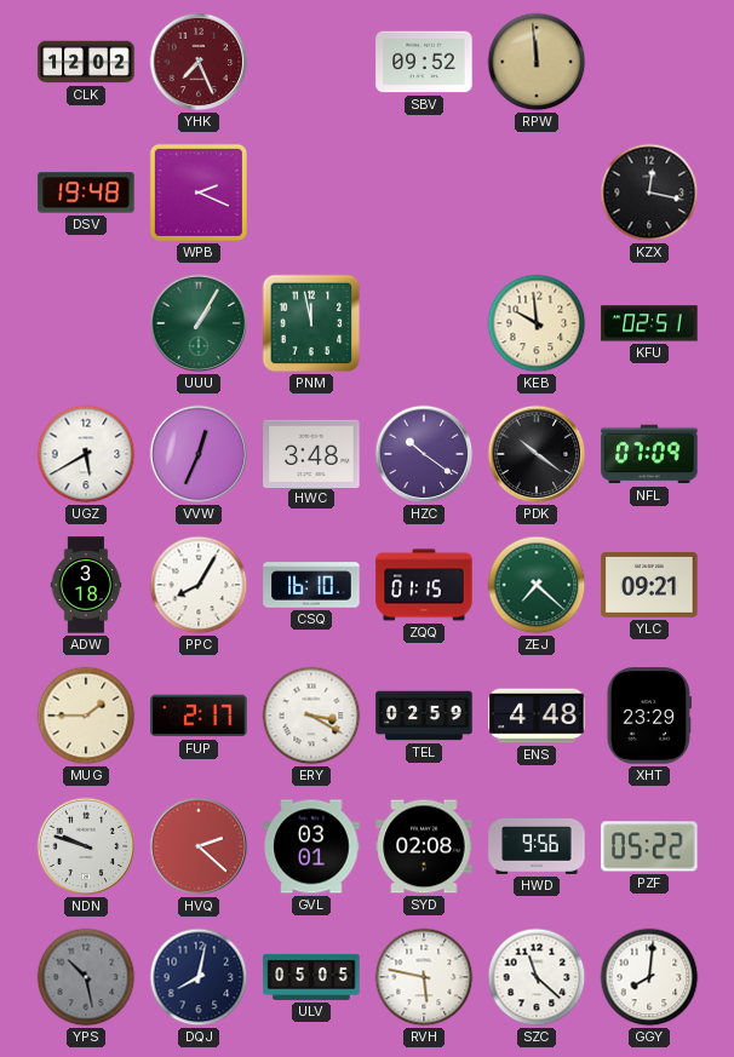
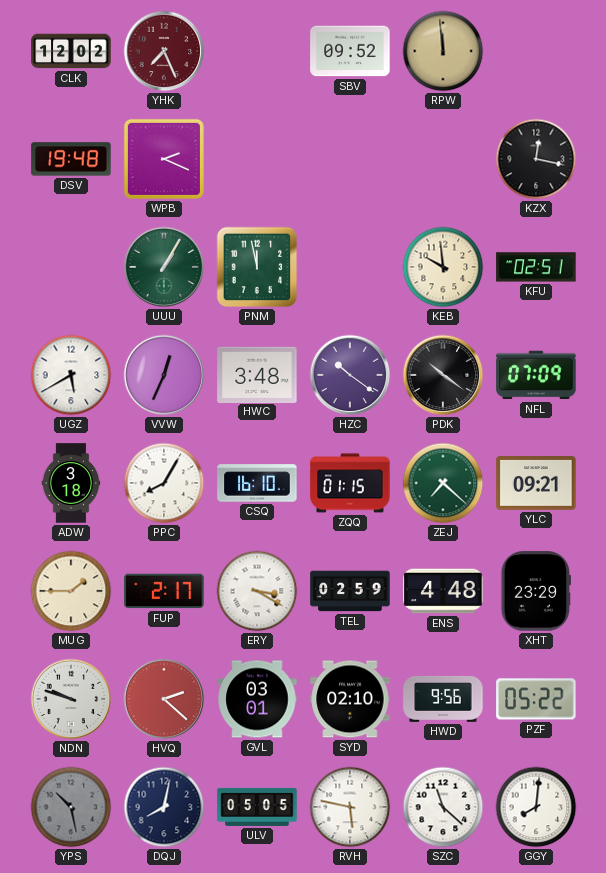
SYD: 02:08 -> 02:10
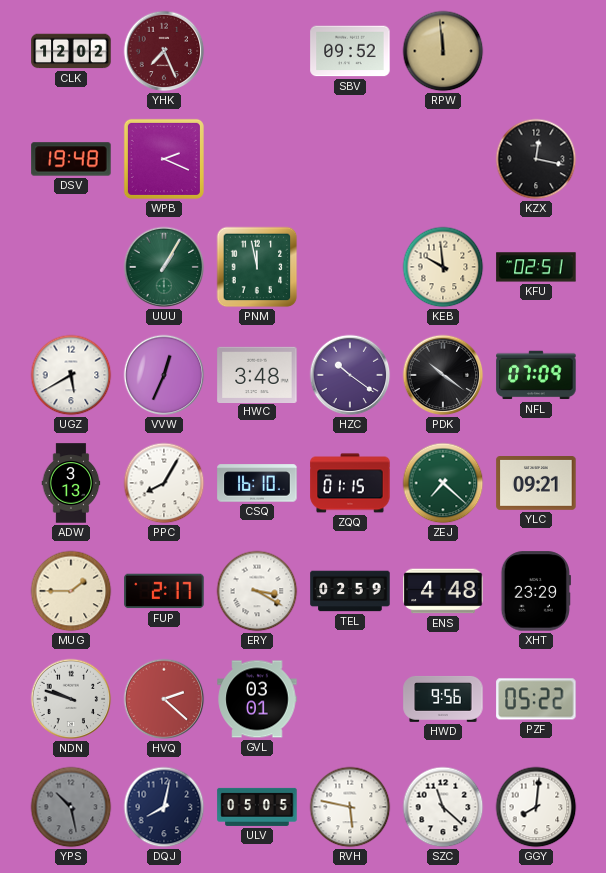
ADW: 3:18 -> 3:13
SYD: 02:10 -> none
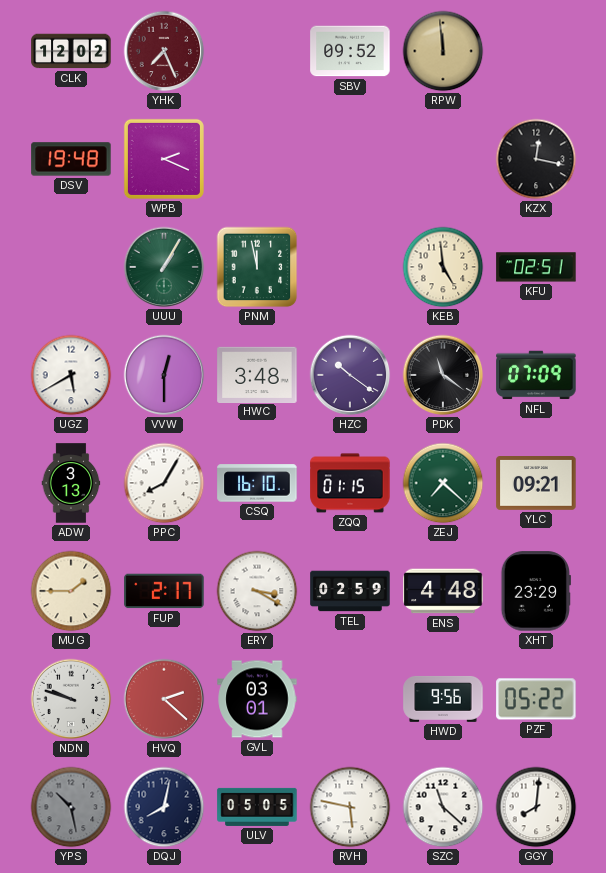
KEB: 9:59 -> 4:59
VVW: 12:34 -> 12:30
PDK: 10:21 -> 11:21
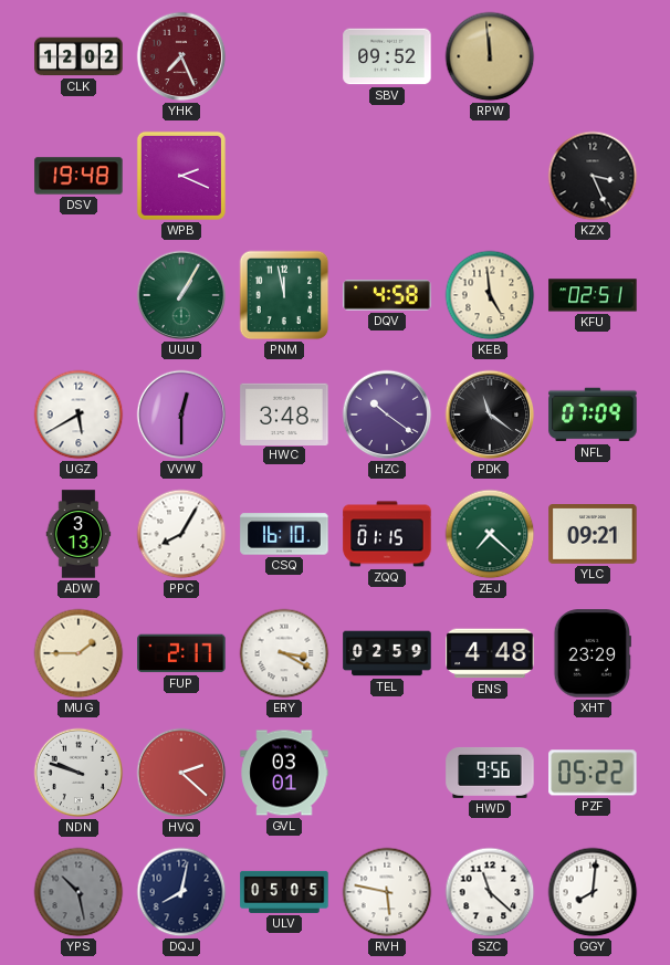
KZX: 12:17 -> 3:26
DQV: none -> 4:58
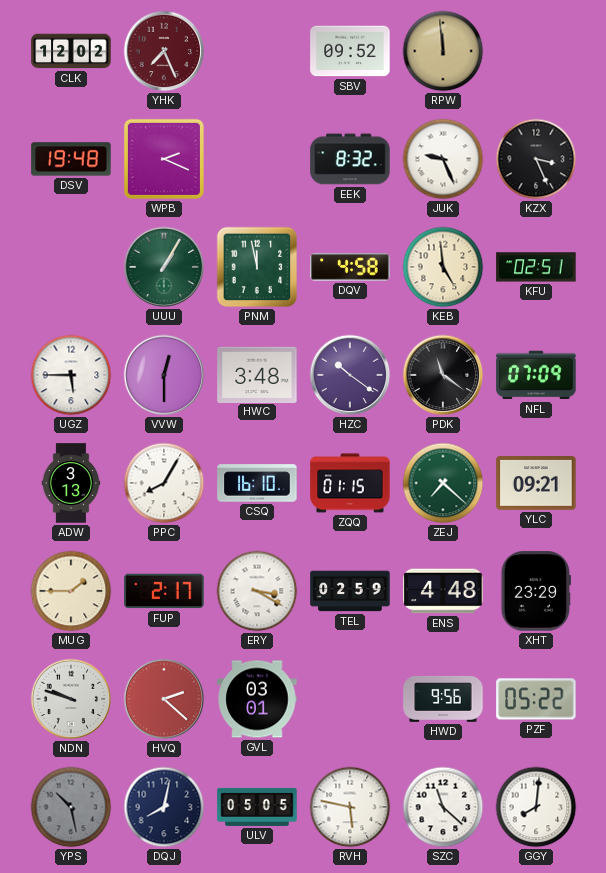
EEK: none -> 8:32
JUK: none -> 9:26
UGZ: 5:40 -> 5:45
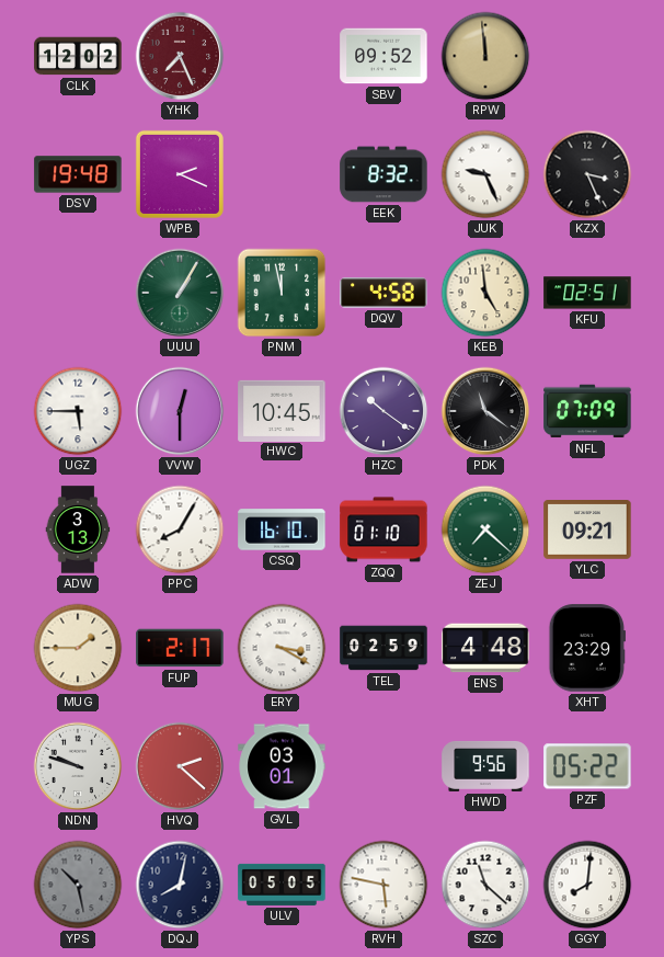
HWC: 3:48 -> 10:45
ZQQ: 01:15 -> 01:10
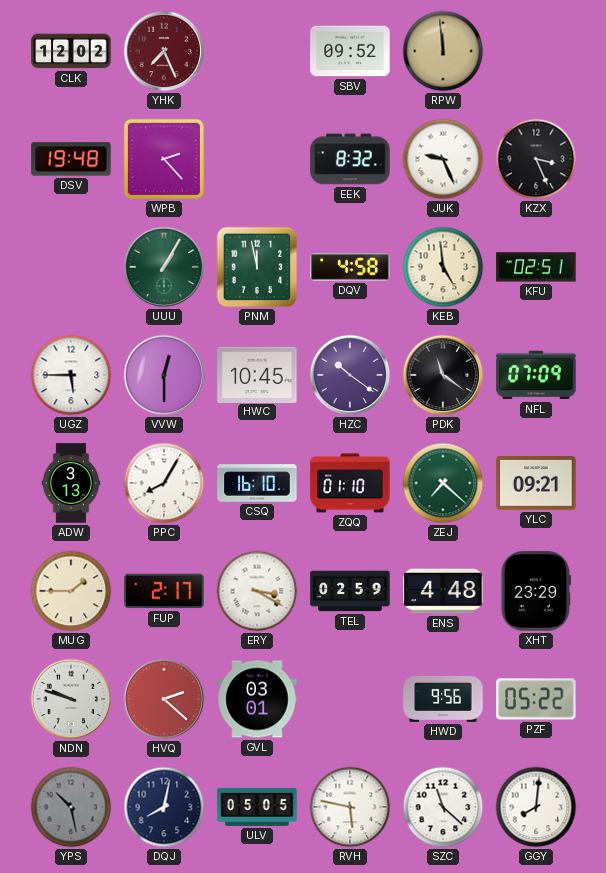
WPB: 2:19 -> 2:23
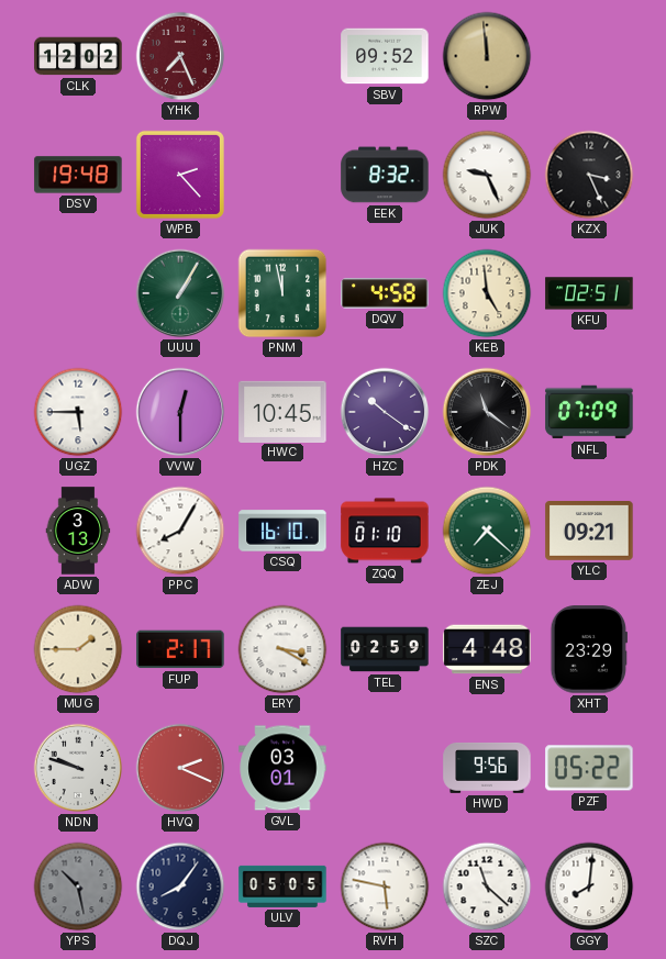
HVQ: 2:22 -> 2:19
DQJ: 8:02 -> 8:06
